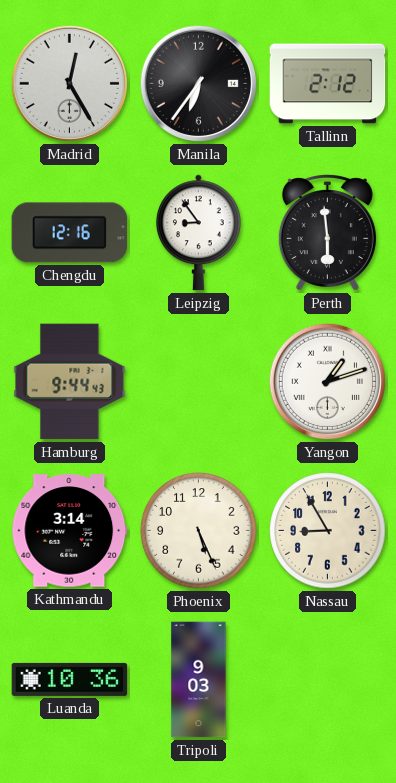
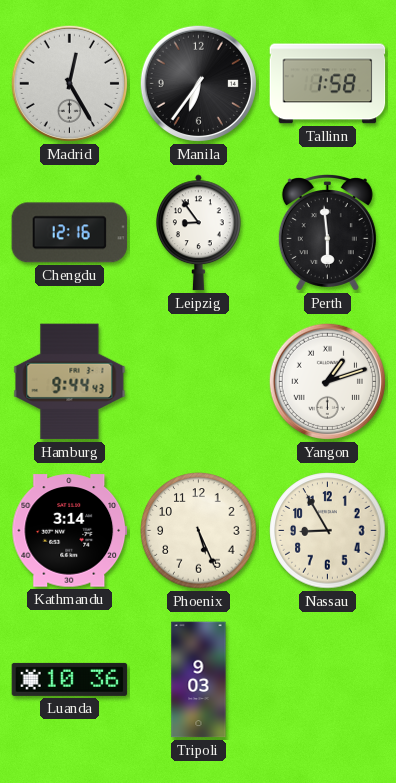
Tallinn: 2:12 -> 1:58
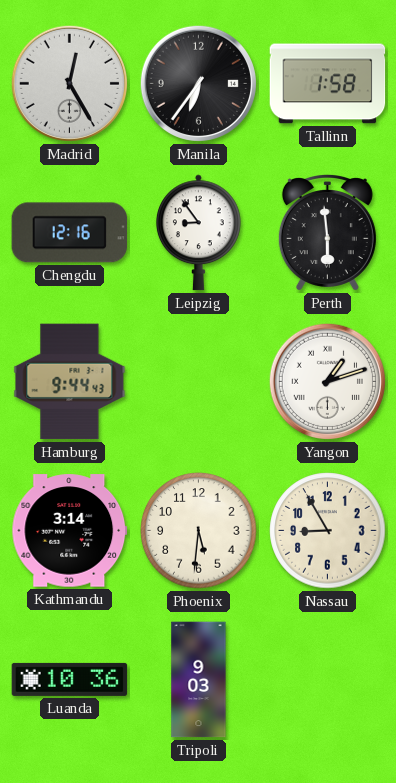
Phoenix: 5:26 -> 5:31
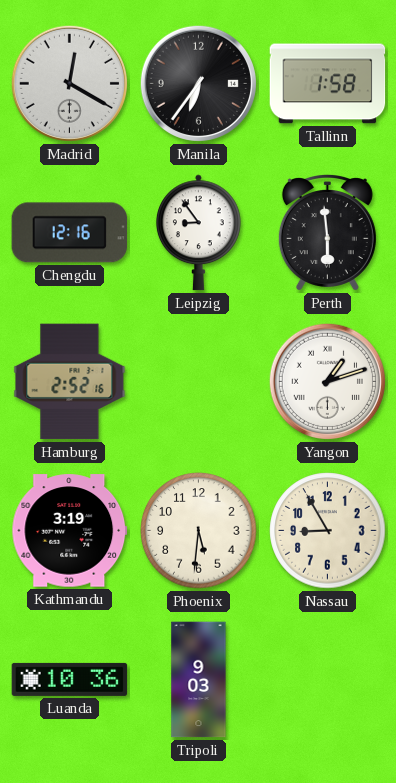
Madrid: 12:25 -> 12:20
Hamburg: 9:44 -> 2:52
Kathmandu: 3:14 -> 3:19
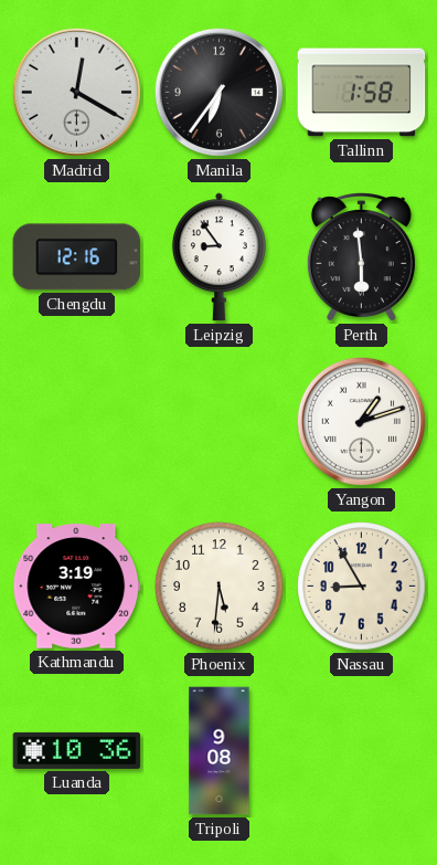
Hamburg: 2:52 -> none
Tripoli: 9:03 -> 9:08
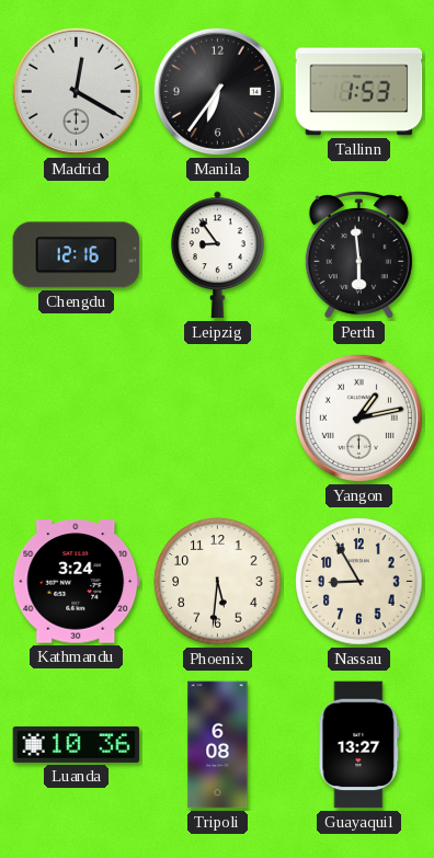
Tallinn: 1:58 -> 1:53
Yangon: 1:12 -> 1:13
Kathmandu: 3:19 -> 3:24
Tripoli: 9:08 -> 6:08
Guayaquil: none -> 13:27
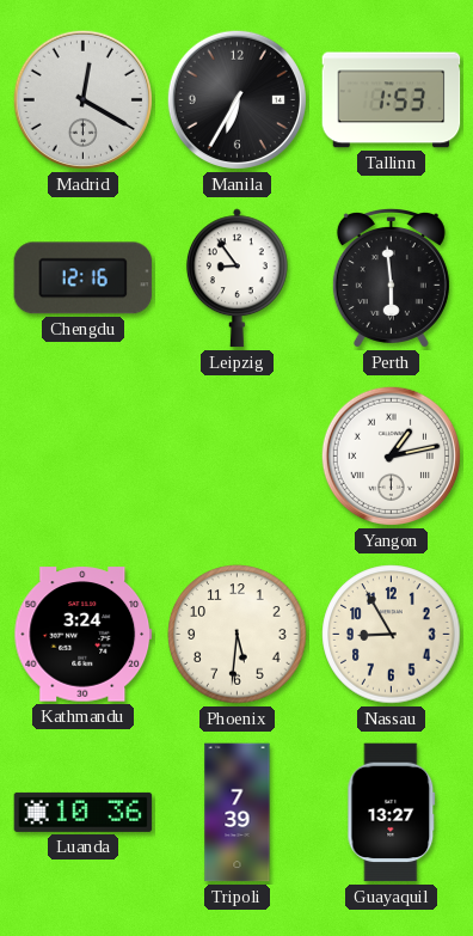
Manila: 6:36 -> 6:35
Tripoli: 6:08 -> 7:39
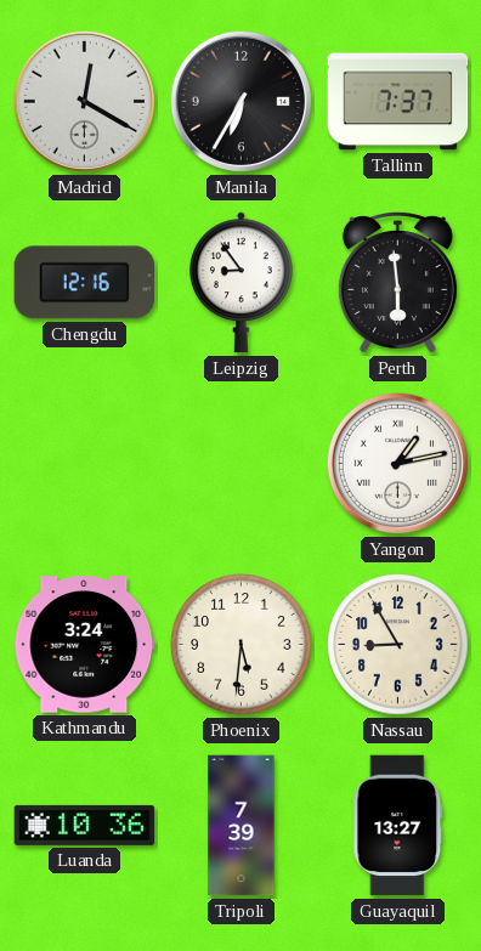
Tallinn: 1:53 -> 7:37
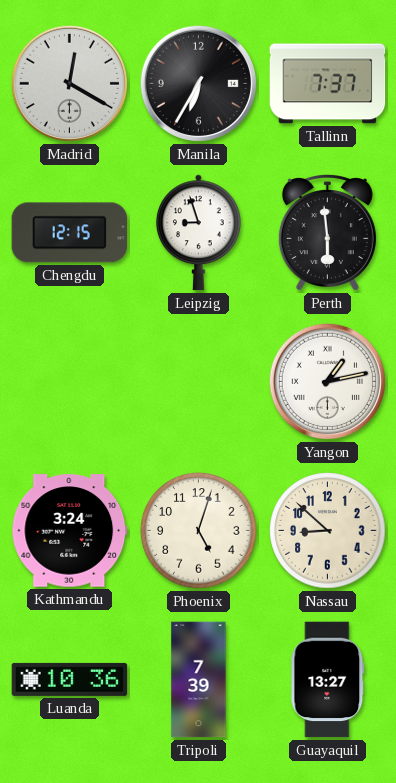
Chengdu: 12:16 -> 12:15
Leipzig: 8:54 -> 8:57
Phoenix: 5:31 -> 5:03
Nassau: 8:55 -> 8:52
